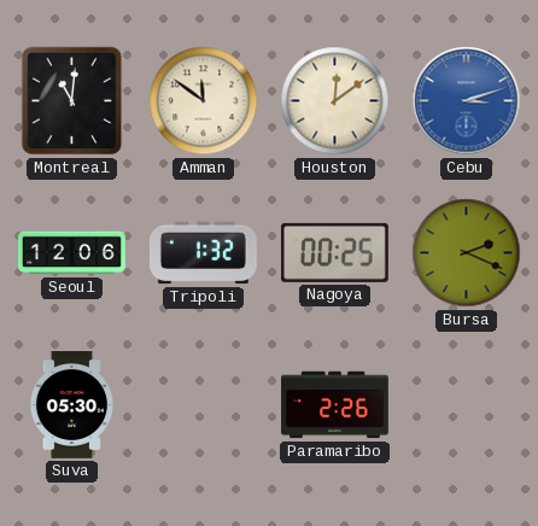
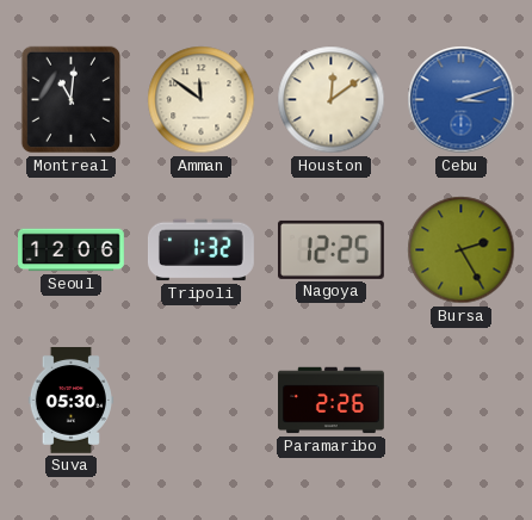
Nagoya: 00:25 -> 12:25
Bursa: 2:19 -> 2:25
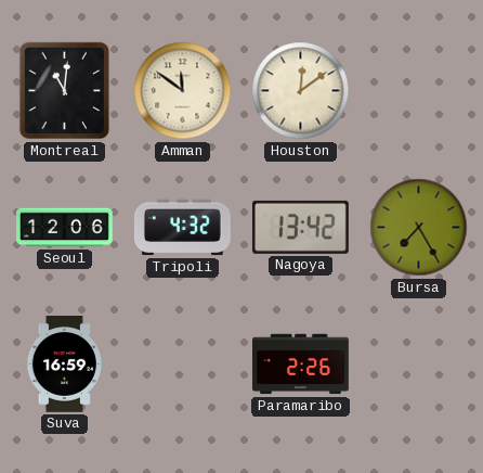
Cebu: 3:12 -> none
Tripoli: 1:32 -> 4:32
Nagoya: 12:25 -> 13:42
Bursa: 2:25 -> 7:25
Suva: 05:30 -> 16:59
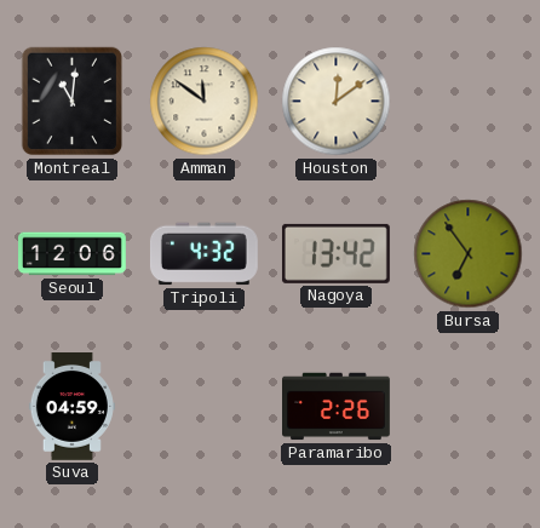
Bursa: 7:25 -> 6:54
Suva: 16:59 -> 04:59
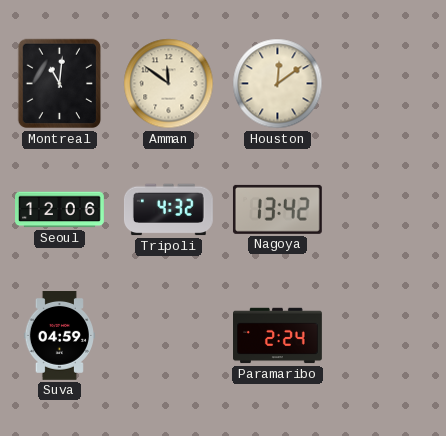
Bursa: 6:54 -> none
Paramaribo: 2:26 -> 2:24
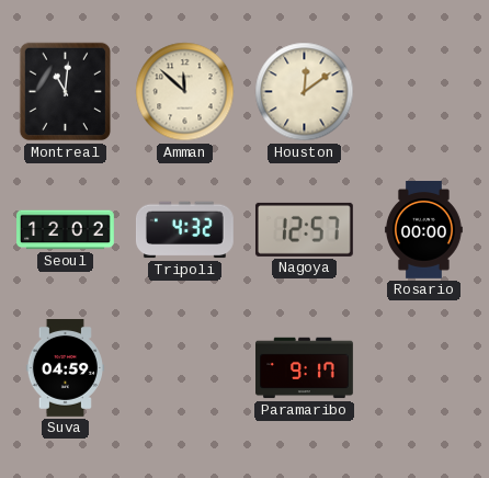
Amman: 11:51 -> 11:52
Seoul: 12:06 -> 12:02
Nagoya: 13:42 -> 12:57
Rosario: none -> 00:00
Paramaribo: 2:24 -> 9:17
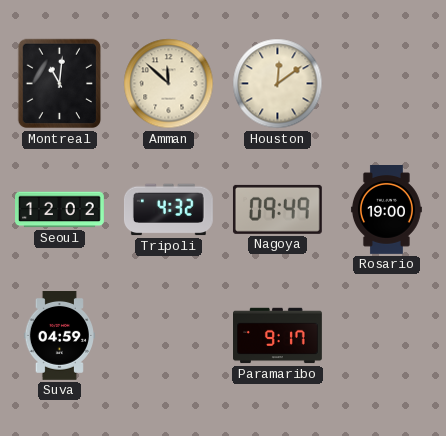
Nagoya: 12:57 -> 09:49
Rosario: 00:00 -> 19:00
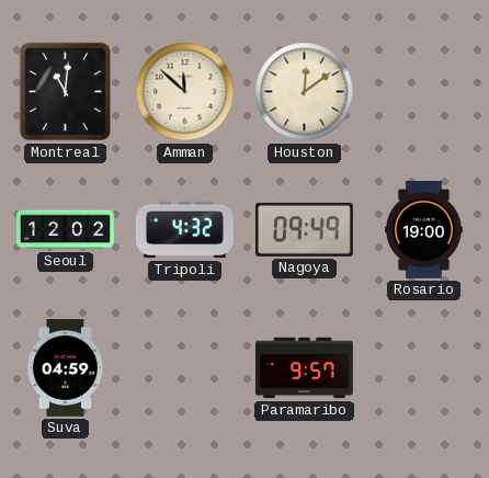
Paramaribo: 9:17 -> 9:57
